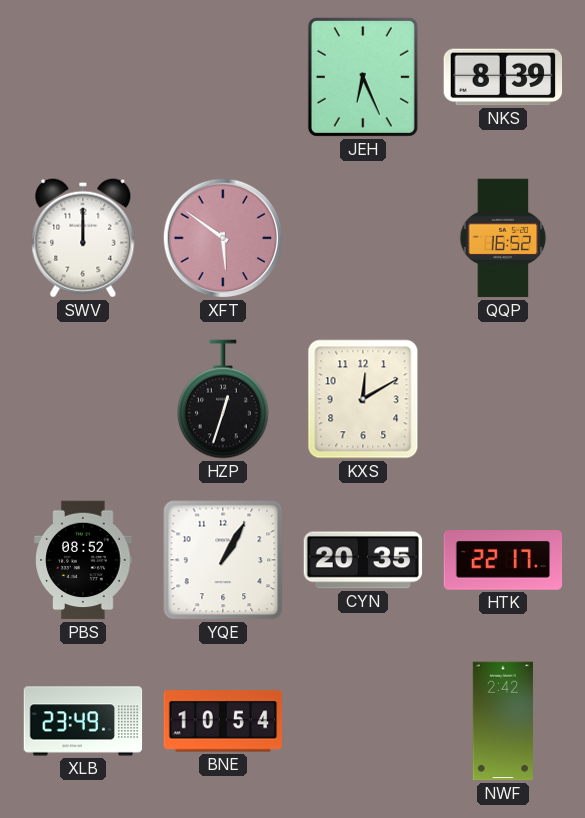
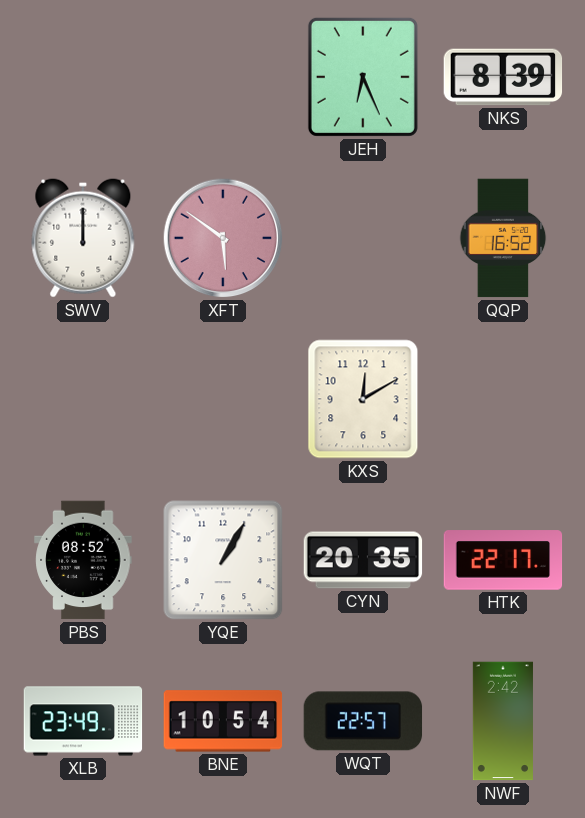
HZP: 12:33 -> none
WQT: none -> 22:57
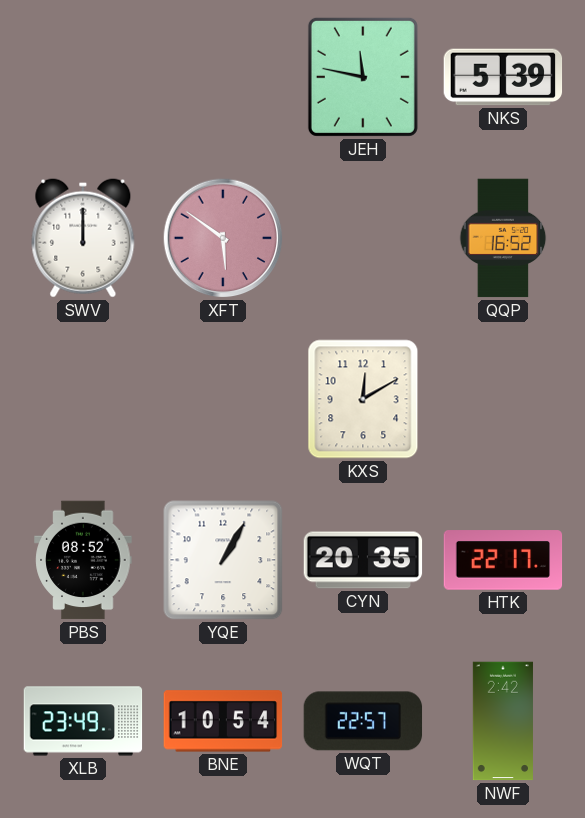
JEH: 6:26 -> 11:47
NKS: 8:39 -> 5:39
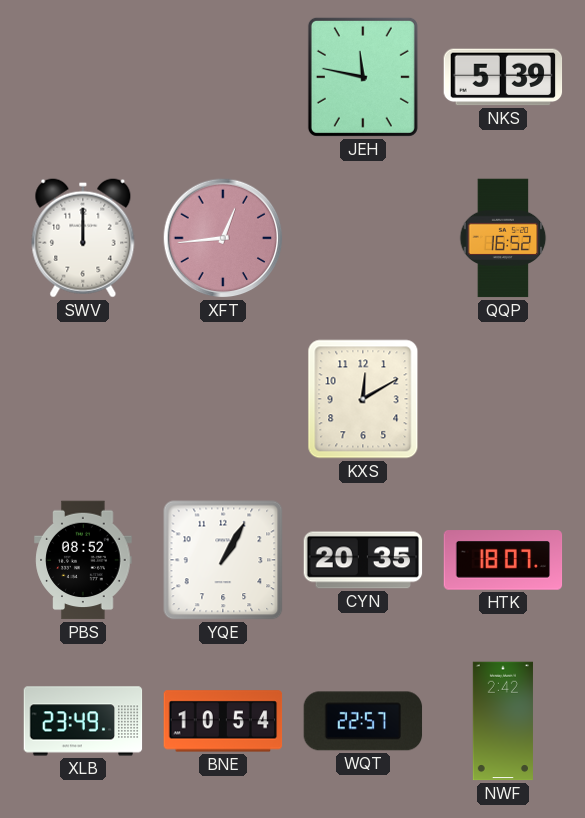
XFT: 5:51 -> 12:44
HTK: 22:17 -> 18:07
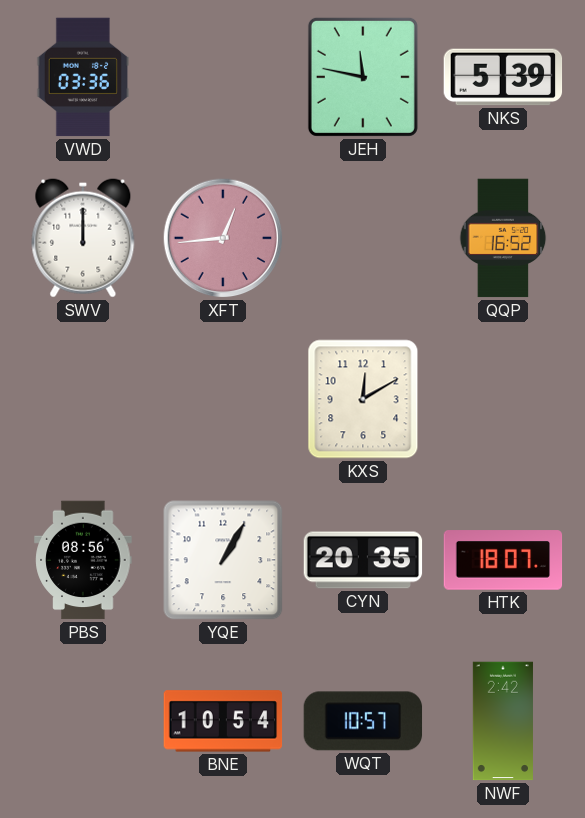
VWD: none -> 03:36
PBS: 08:52 -> 08:56
XLB: 23:49 -> none
WQT: 22:57 -> 10:57
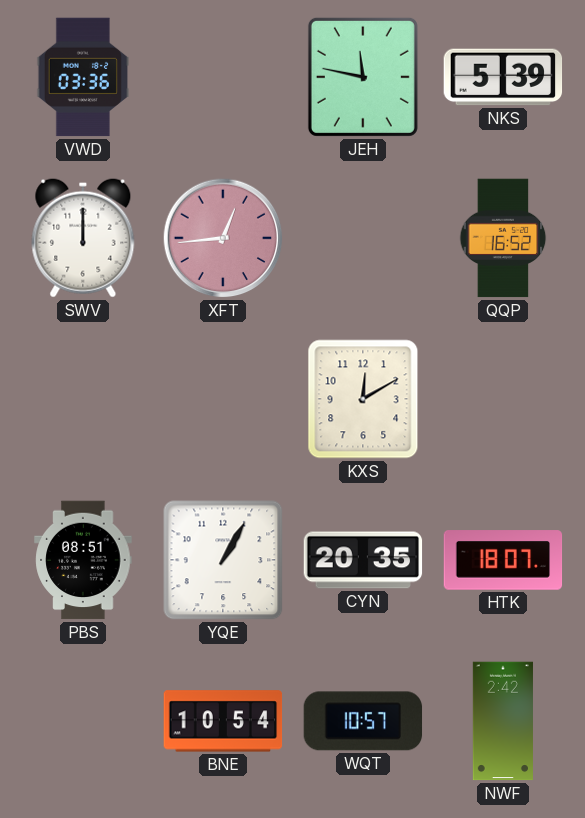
PBS: 08:56 -> 08:51
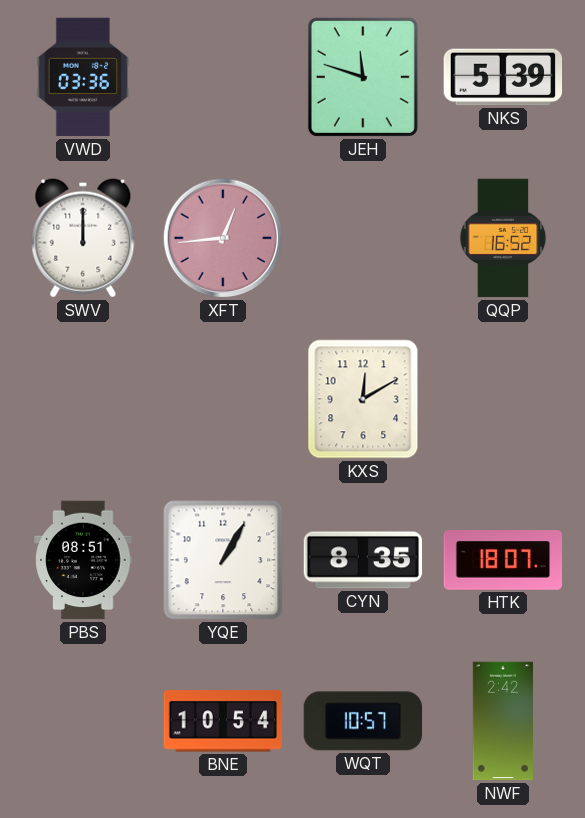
JEH: 11:47 -> 11:48
CYN: 20:35 -> 8:35
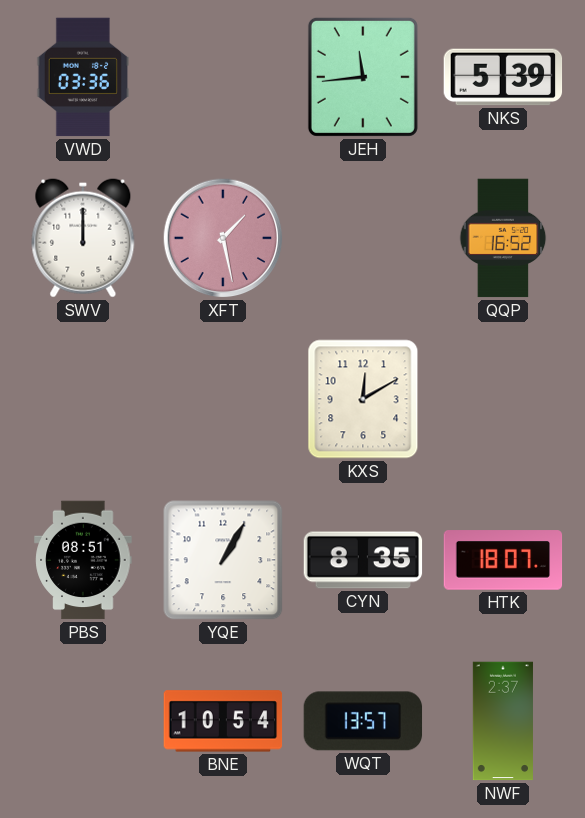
JEH: 11:48 -> 11:44
XFT: 12:44 -> 1:28
WQT: 10:57 -> 13:57
NWF: 2:42 -> 2:37
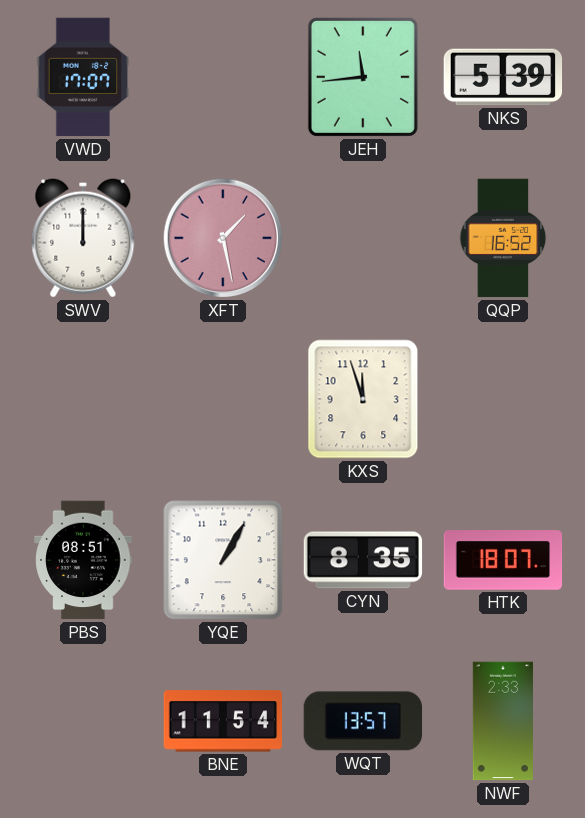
VWD: 03:36 -> 17:07
KXS: 12:10 -> 11:57
BNE: 10:54 -> 11:54
NWF: 2:37 -> 2:33
